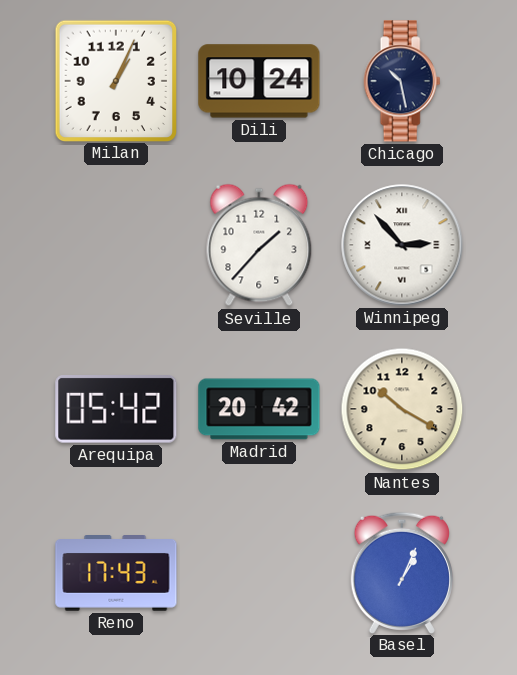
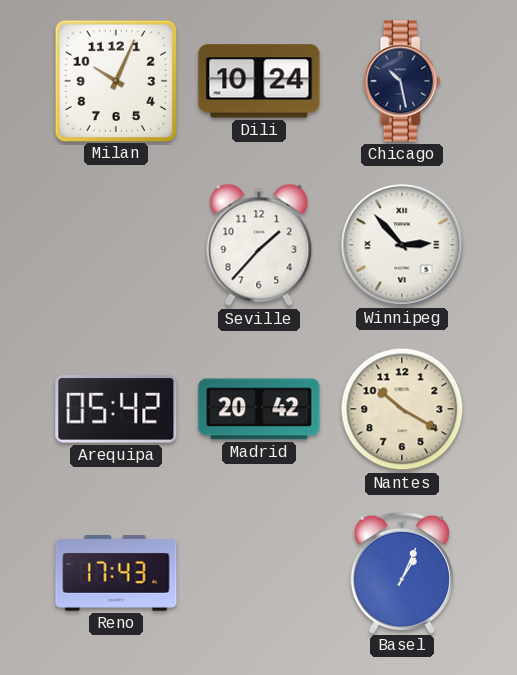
Milan: 1:04 -> 10:04
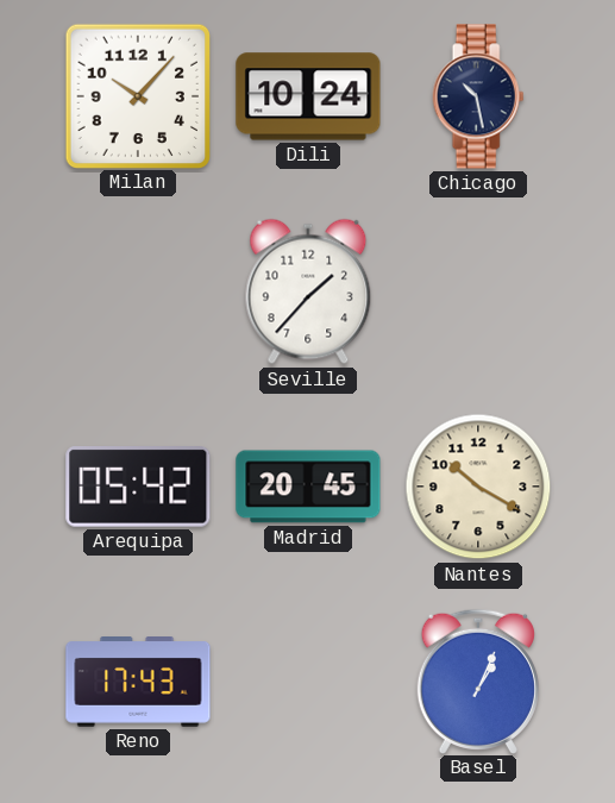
Milan: 10:04 -> 10:07
Winnipeg: 2:53 -> none
Madrid: 20:42 -> 20:45
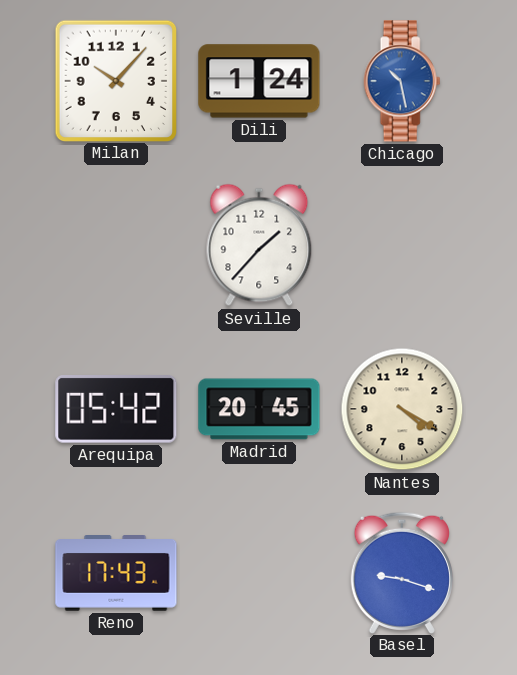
Dili: 10:24 -> 1:24
Chicago dial: navy -> blue
Nantes: 10:20 -> 4:20
Basel: 1:04 -> 9:18
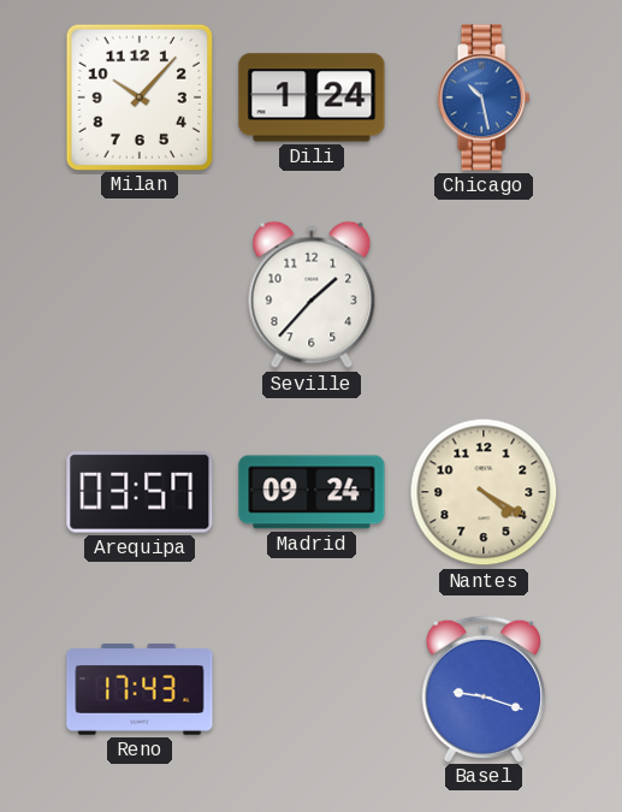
Arequipa: 05:42 -> 03:57
Madrid: 20:45 -> 09:24
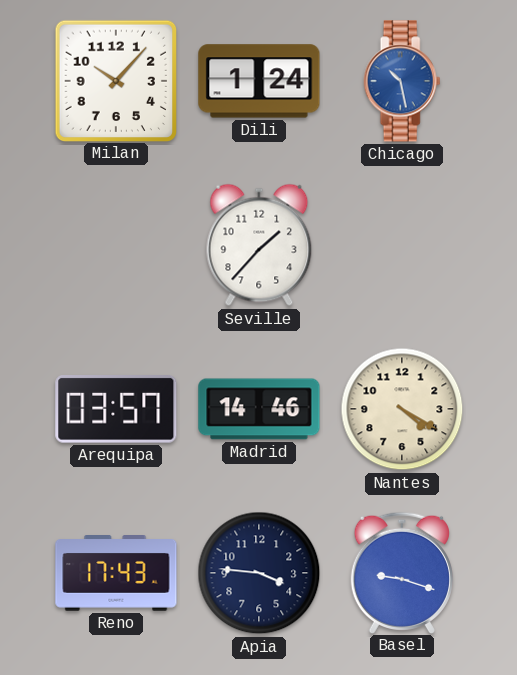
Madrid: 09:24 -> 14:46
Apia: none -> 3:46
